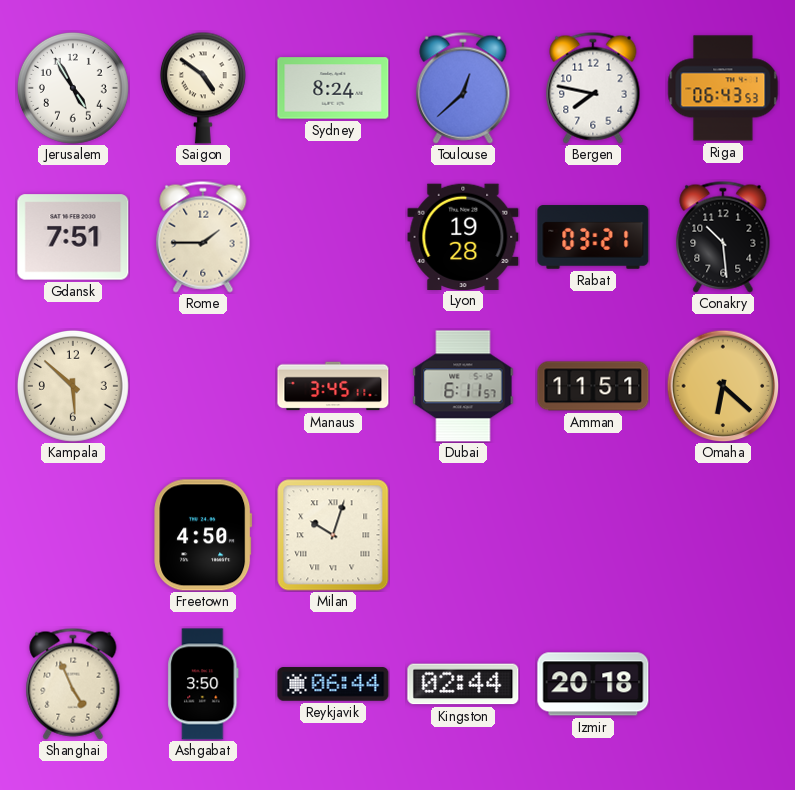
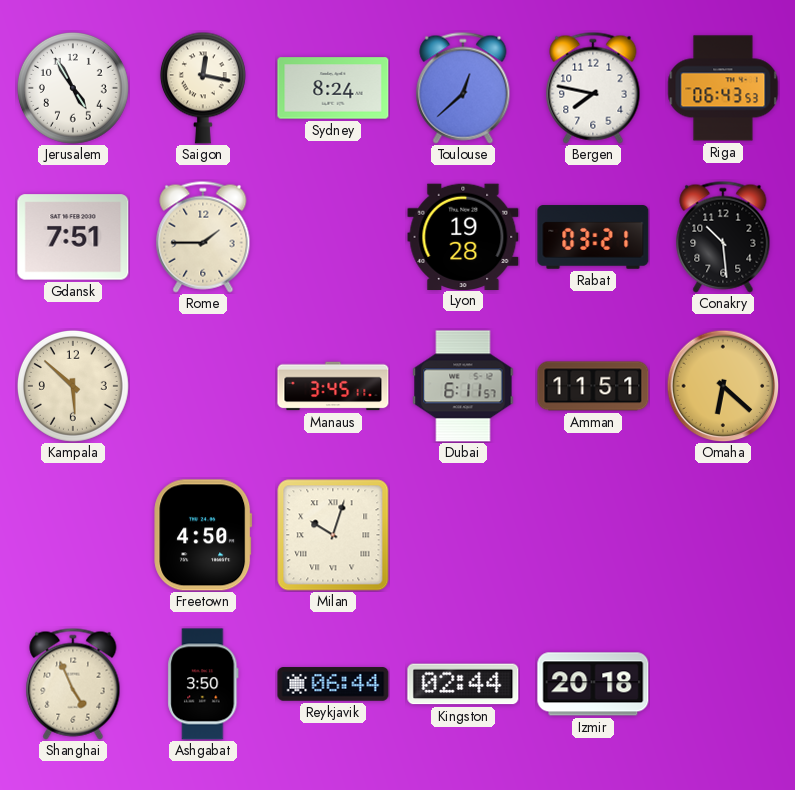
Saigon: 4:51 -> 12:17
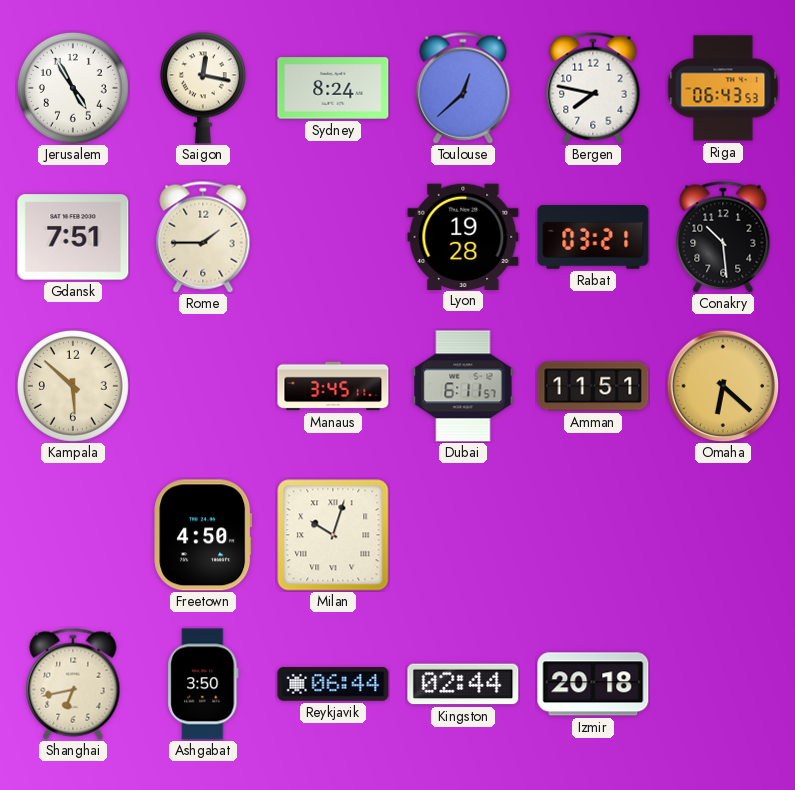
Shanghai: 4:56 -> 6:43
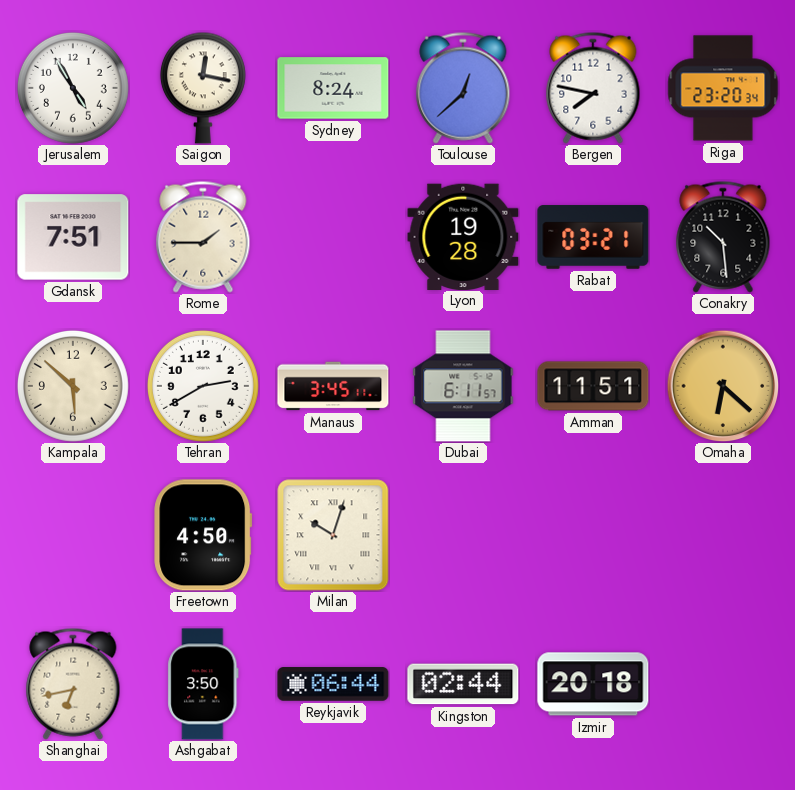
Riga: 06:43 -> 23:20
Tehran: none -> 2:40
